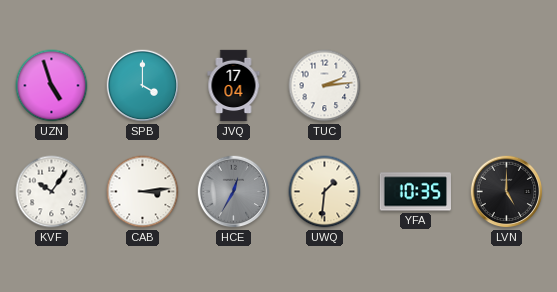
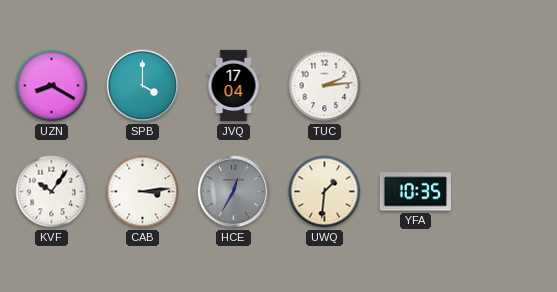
UZN: 4:57 -> 8:20
LVN: 5:00 -> none
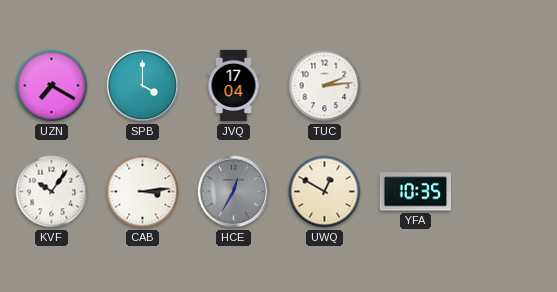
UZN: 8:20 -> 7:20
UWQ: 1:31 -> 12:50
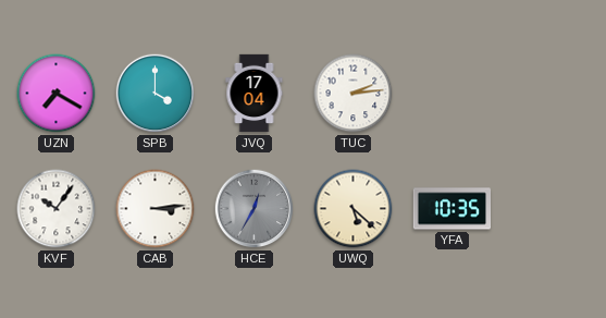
UWQ: 12:50 -> 5:22
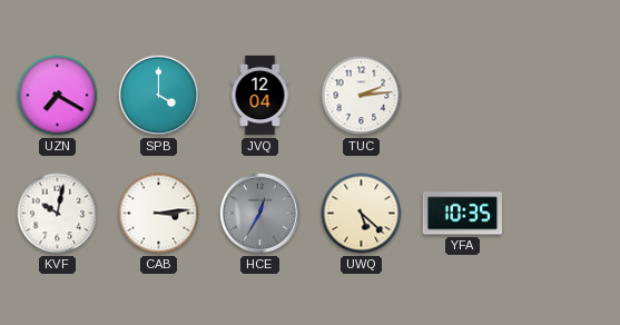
JVQ: 17:04 -> 12:04
KVF: 10:06 -> 10:02
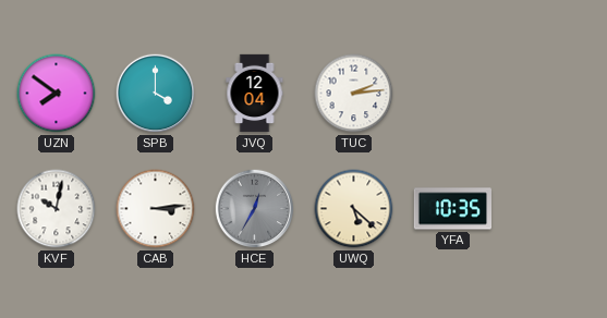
UZN: 7:20 -> 7:51
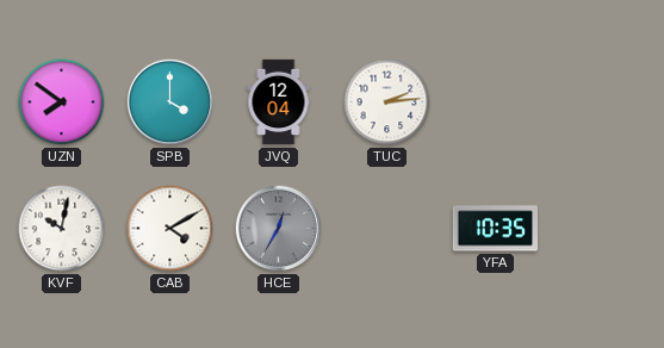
CAB: 3:14 -> 4:10
UWQ: 5:22 -> none
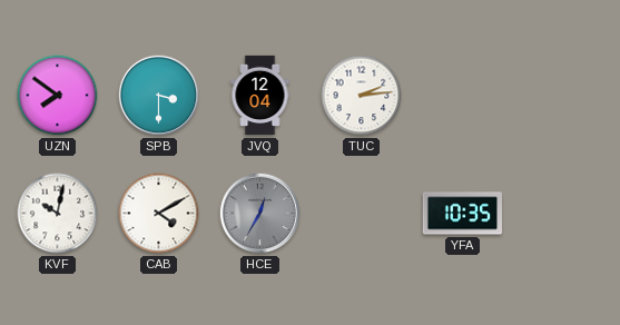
SPB: 4:00 -> 3:30
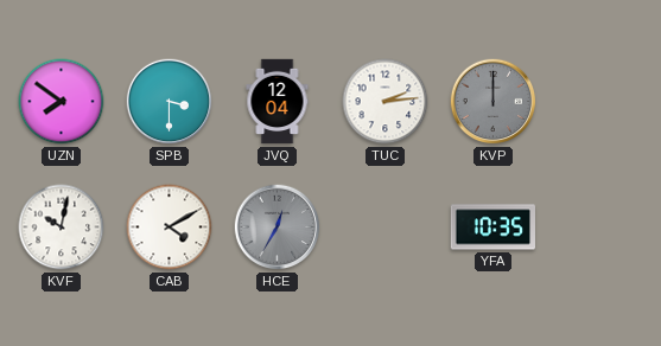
KVP: none -> 12:00
